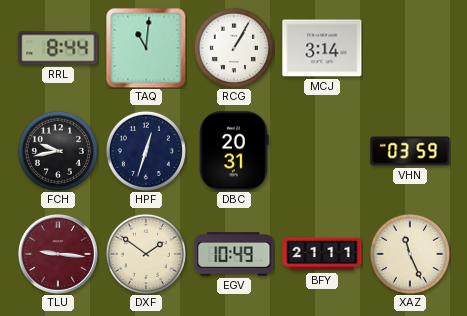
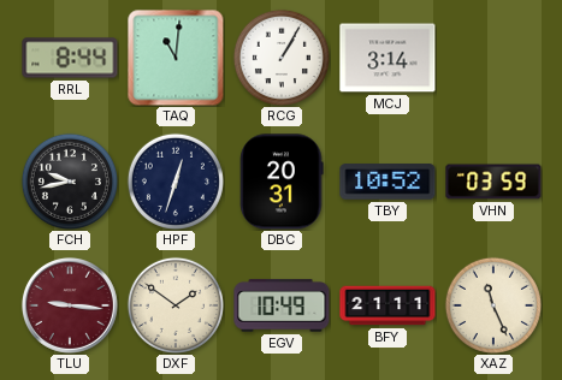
TBY: none -> 10:52
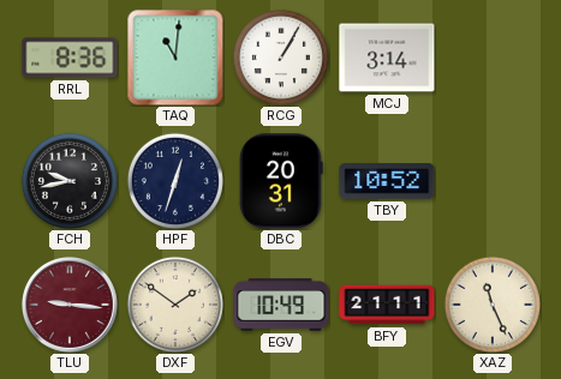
RRL: 8:44 -> 8:36
VHN: 03:59 -> none
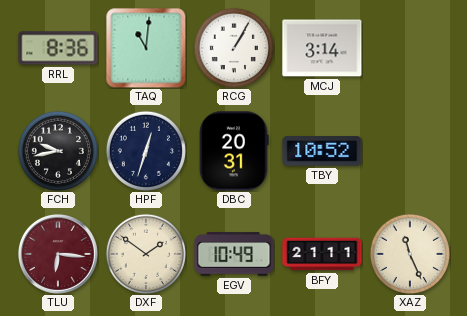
TLU: 9:16 -> 6:16
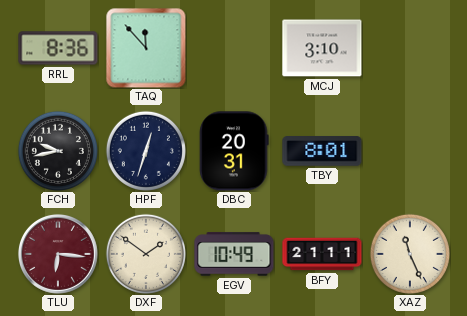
TAQ: 11:01 -> 11:53
RCG: 1:05 -> none
MCJ: 3:14 -> 3:10
TBY: 10:52 -> 8:01
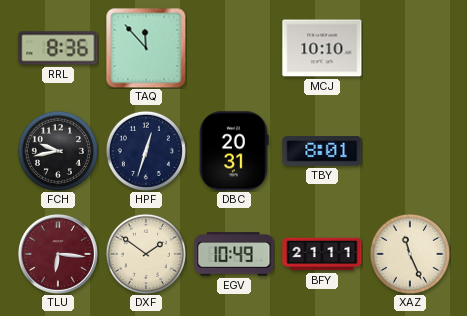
MCJ: 3:10 -> 10:10
